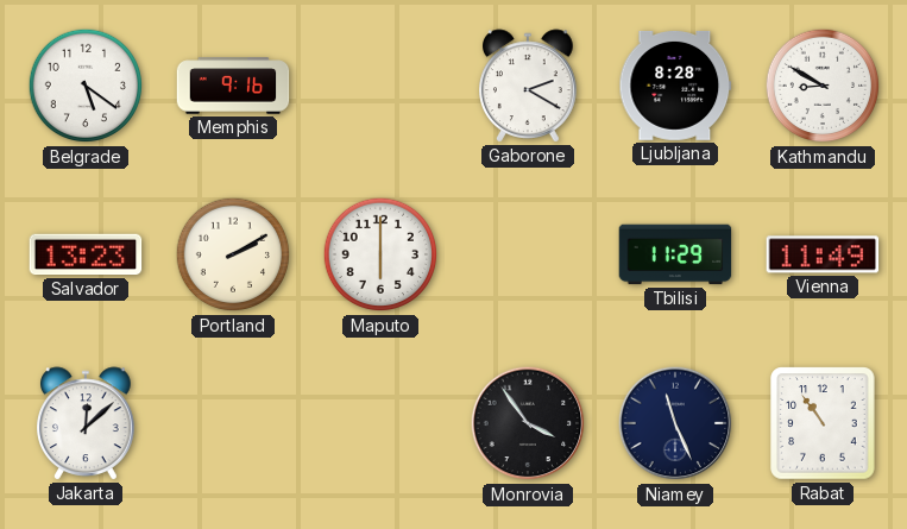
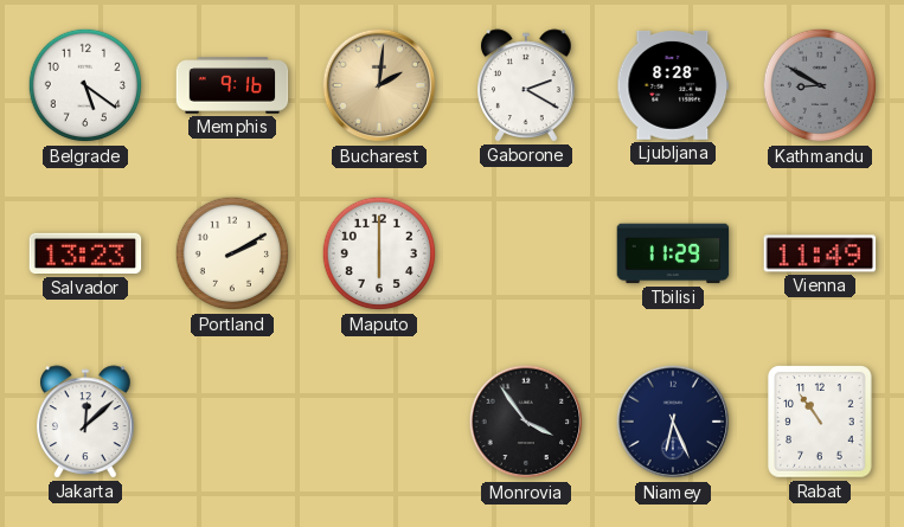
Bucharest: none -> 2:01
Kathmandu dial: white -> grey
Niamey: 11:26 -> 6:26
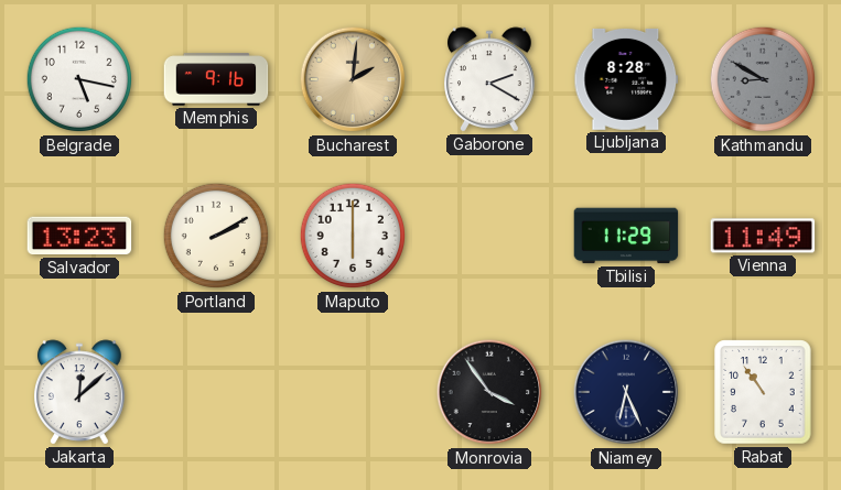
Belgrade: 5:21 -> 5:17
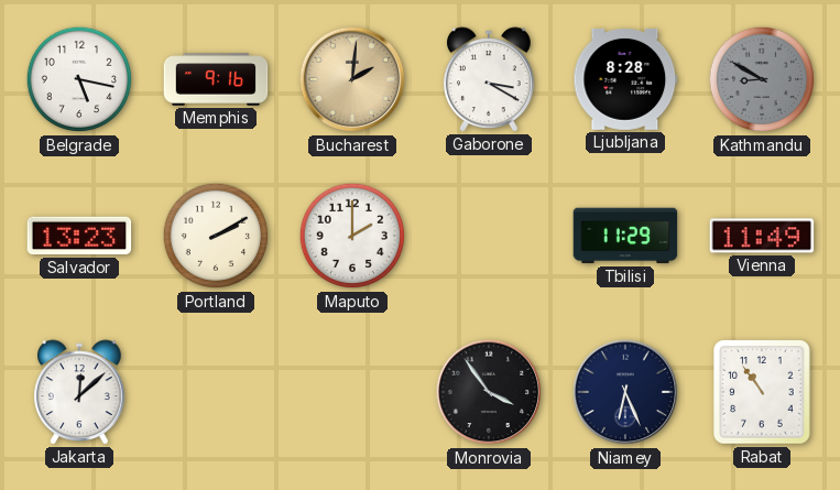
Gaborone: 2:20 -> 3:20
Maputo: 6:00 -> 2:00
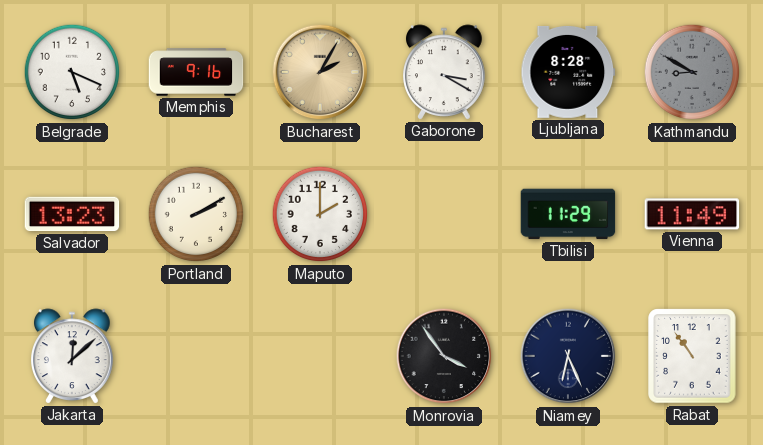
Belgrade: 5:17 -> 5:19
Bucharest: 2:01 -> 2:05
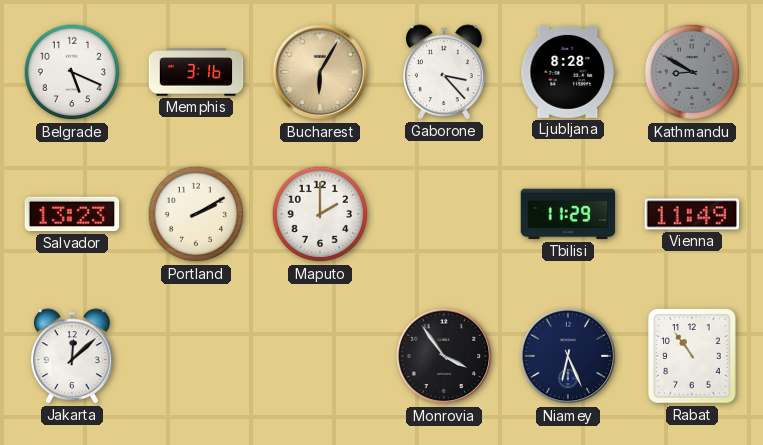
Memphis: 9:16 -> 3:16
Bucharest: 2:05 -> 6:05
Gaborone: 3:20 -> 3:23
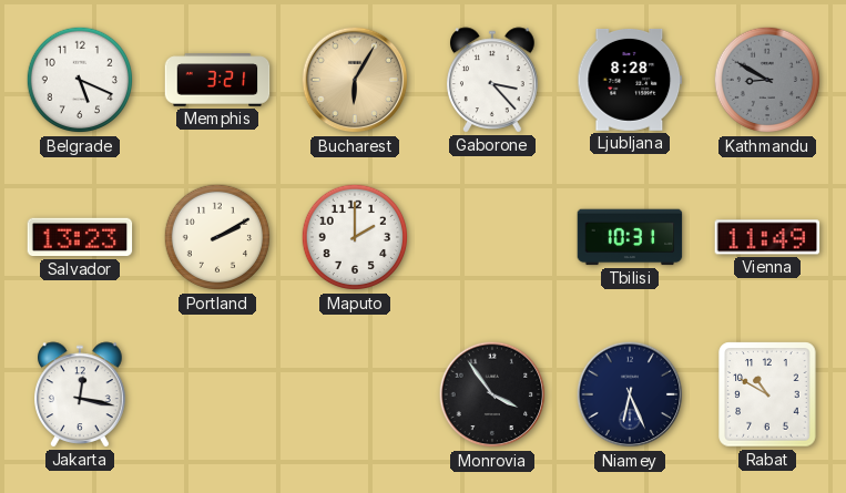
Memphis: 3:16 -> 3:21
Tbilisi: 11:29 -> 10:31
Jakarta: 12:08 -> 12:17
Rabat: 10:54 -> 10:50
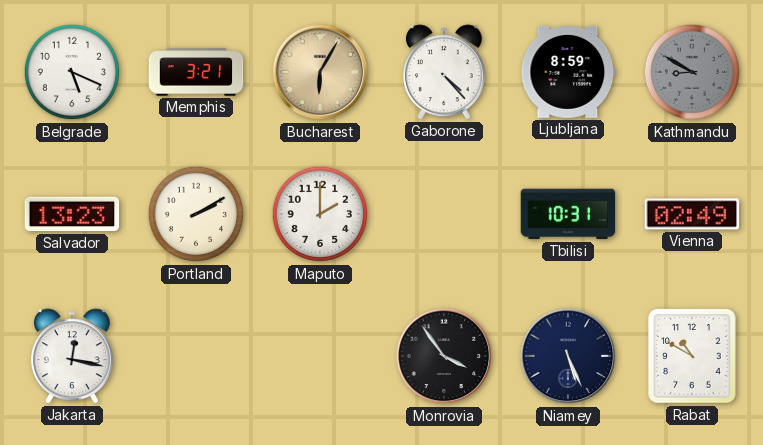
Gaborone: 3:23 -> 4:23
Ljubljana: 8:28 -> 8:59
Vienna: 11:49 -> 02:49
Niamey: 6:26 -> 5:26
